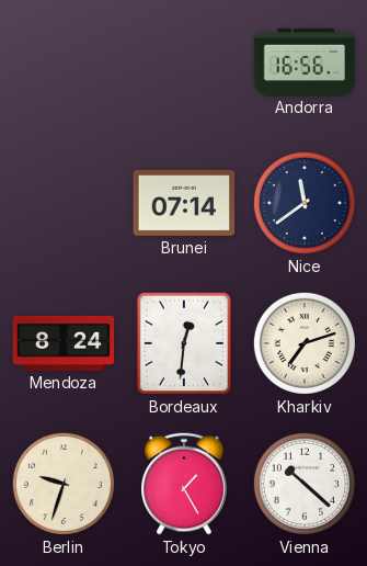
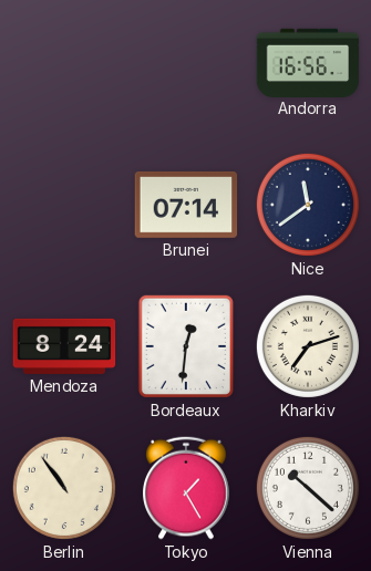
Berlin: 9:33 -> 10:54
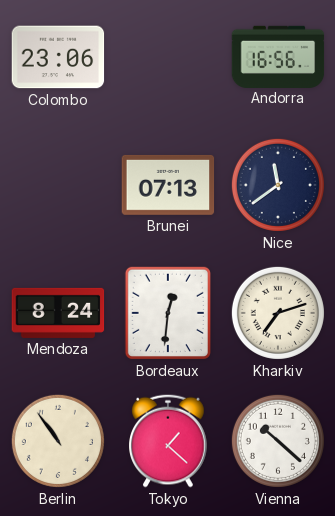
Colombo: none -> 23:06
Brunei: 07:14 -> 07:13
Tokyo: 1:25 -> 1:22
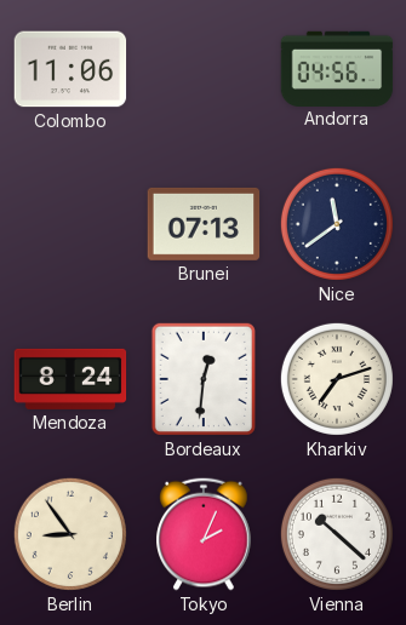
Colombo: 23:06 -> 11:06
Andorra: 16:56 -> 04:56
Berlin: 10:54 -> 8:54
Tokyo: 1:22 -> 2:04
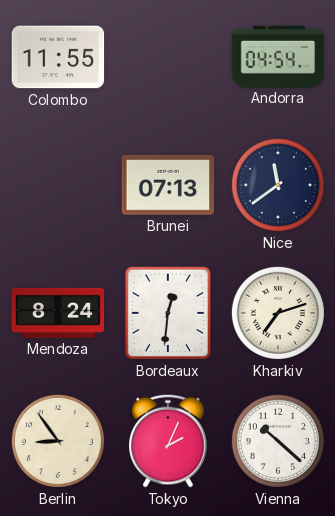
Colombo: 11:06 -> 11:55
Andorra: 04:56 -> 04:54
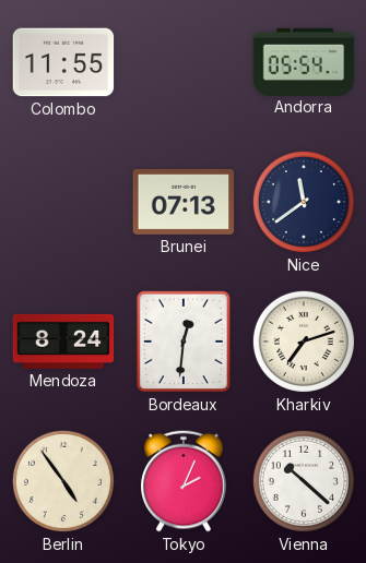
Andorra: 04:54 -> 05:54
Berlin: 8:54 -> 4:54
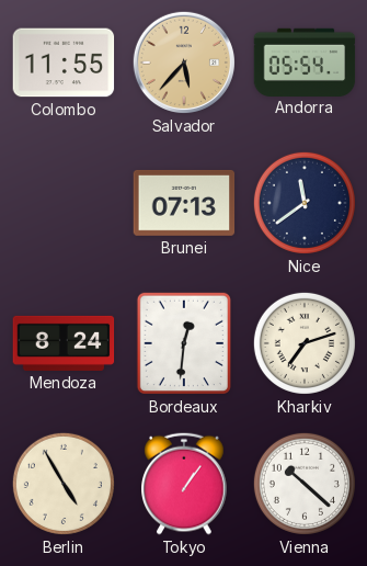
Salvador: none -> 5:37
Berlin: 4:54 -> 4:55
Tokyo: 2:04 -> 1:06
